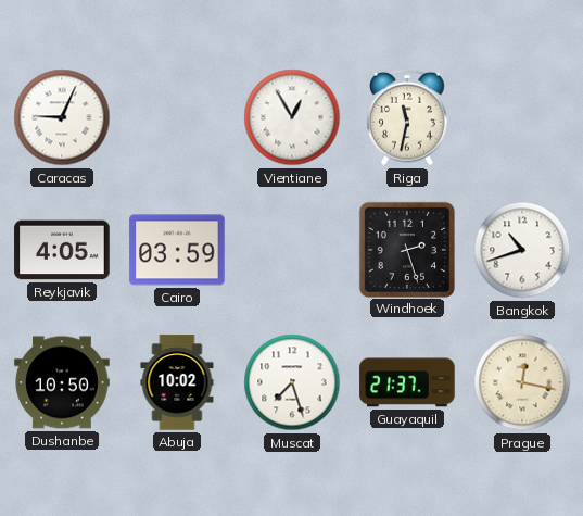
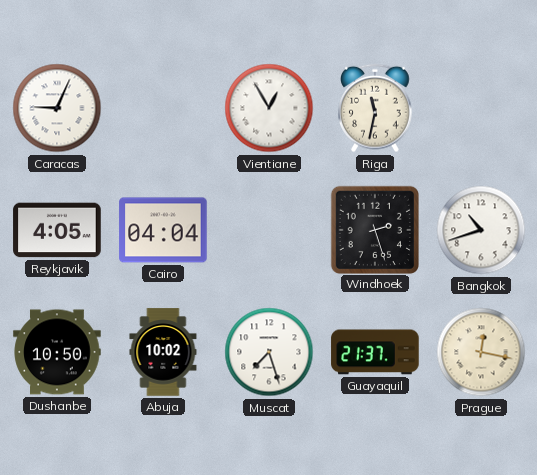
Cairo: 03:59 -> 04:04
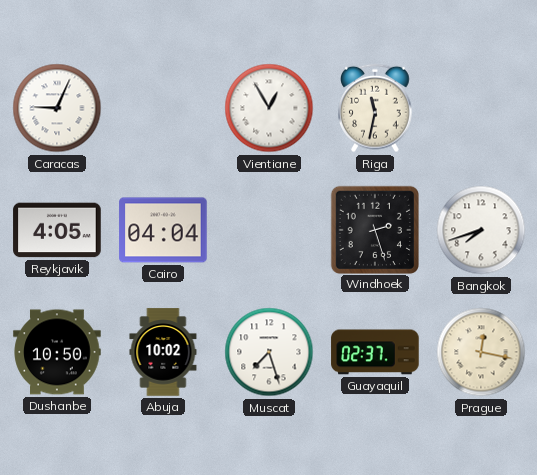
Bangkok: 10:42 -> 7:42
Guayaquil: 21:37 -> 02:37
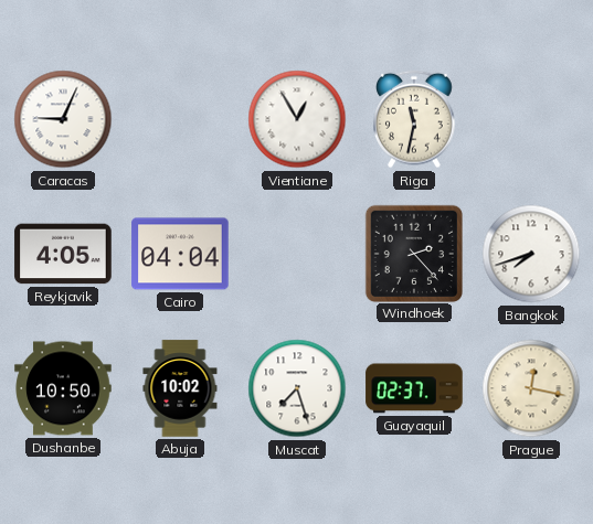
Windhoek: 2:27 -> 2:23
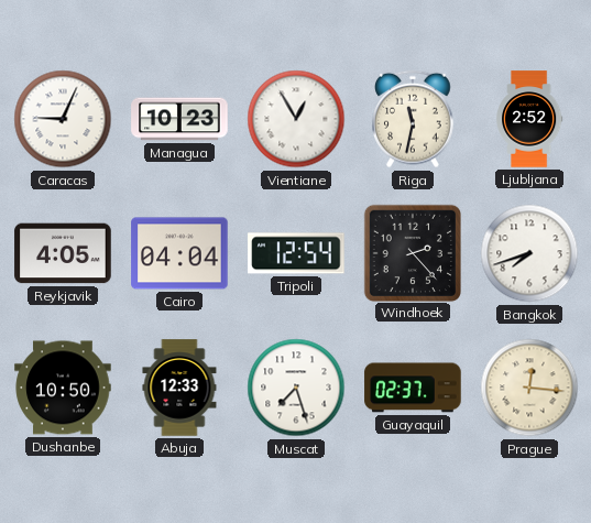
Managua: none -> 10:23
Ljubljana: none -> 2:52
Tripoli: none -> 12:54
Abuja: 10:02 -> 12:33
Prague: 12:17 -> 12:16
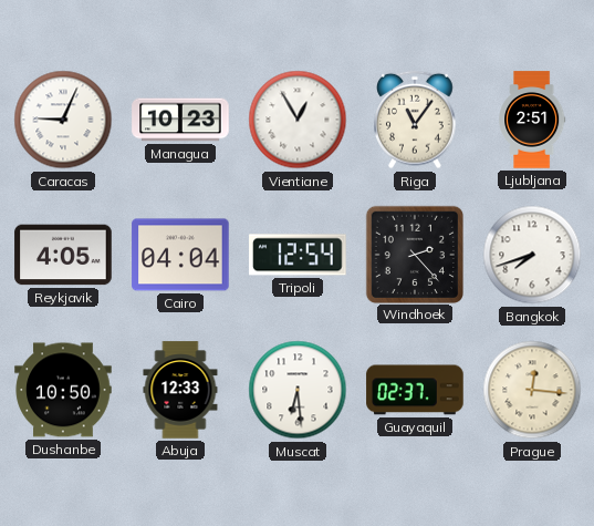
Riga: 11:32 -> 11:06
Ljubljana: 2:52 -> 2:51
Muscat: 7:27 -> 6:29
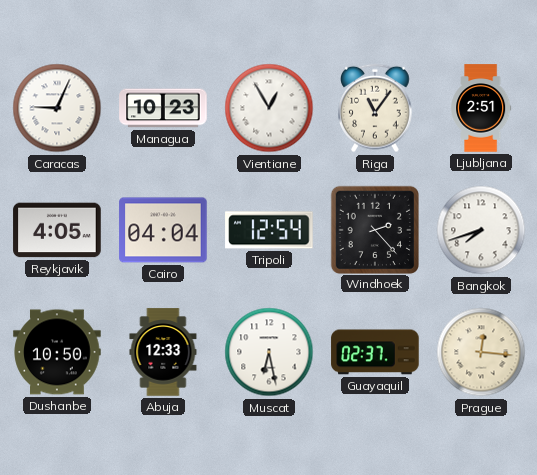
Muscat: 6:29 -> 6:28
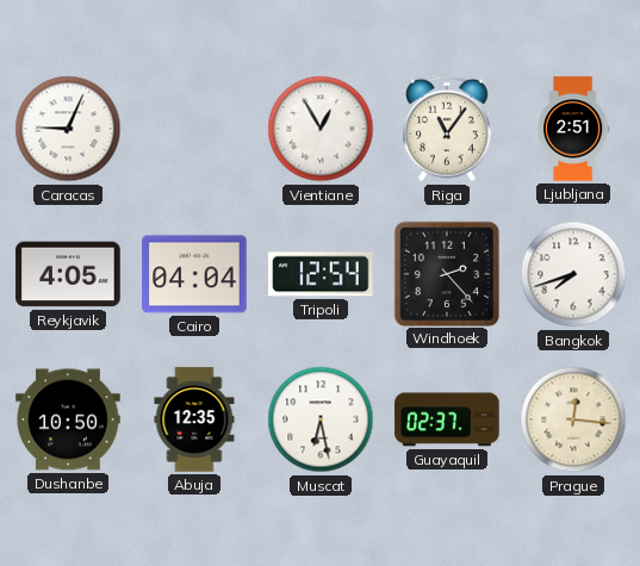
Managua: 10:23 -> none
Abuja: 12:33 -> 12:35
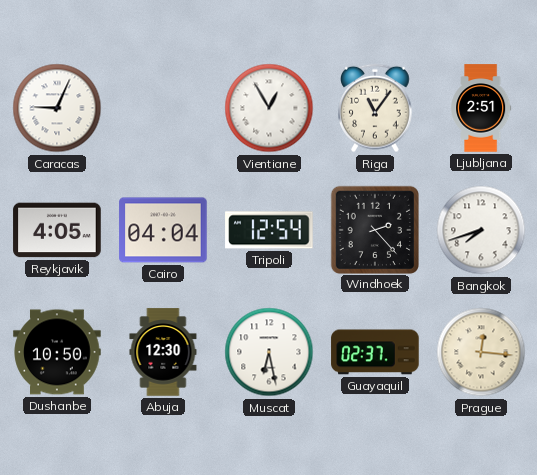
Abuja: 12:35 -> 12:30
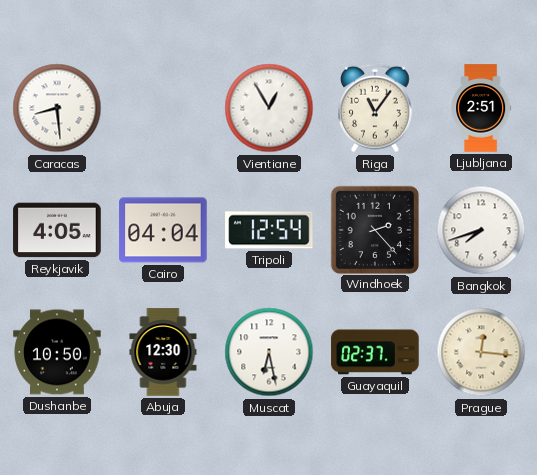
Caracas: 9:04 -> 8:29
